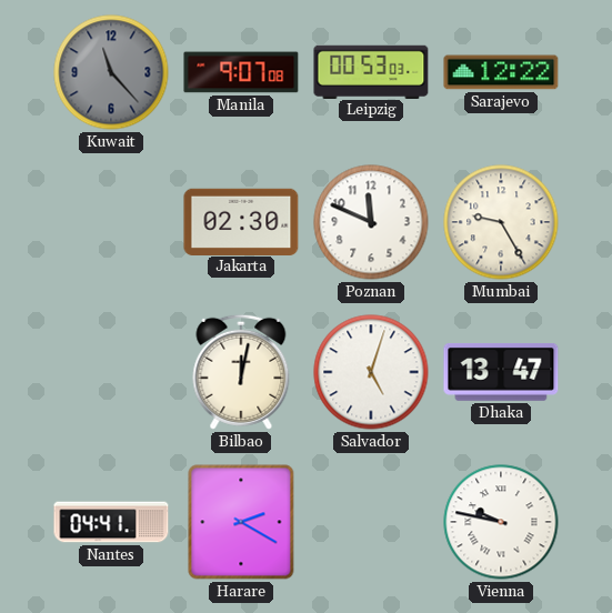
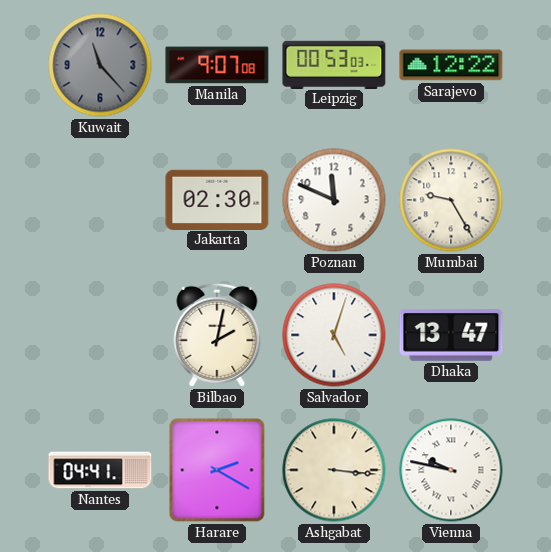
Bilbao: 12:02 -> 2:02
Ashgabat: none -> 3:16
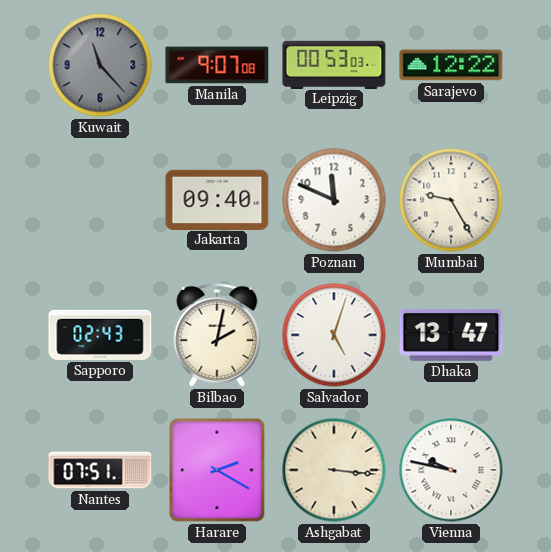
Jakarta: 02:30 -> 09:40
Sapporo: none -> 02:43
Nantes: 04:41 -> 07:51
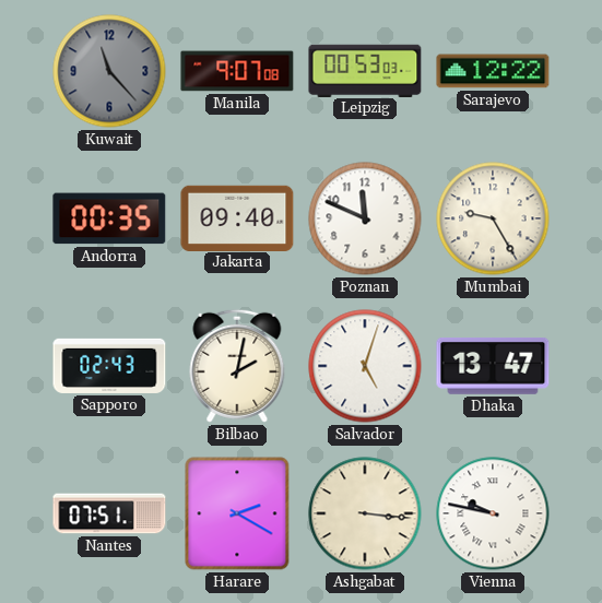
Andorra: none -> 00:35
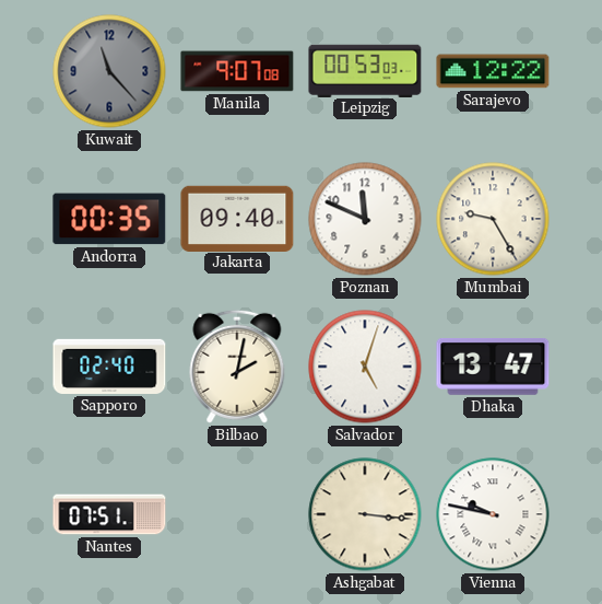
Sapporo: 02:43 -> 02:40
Harare: 2:20 -> none
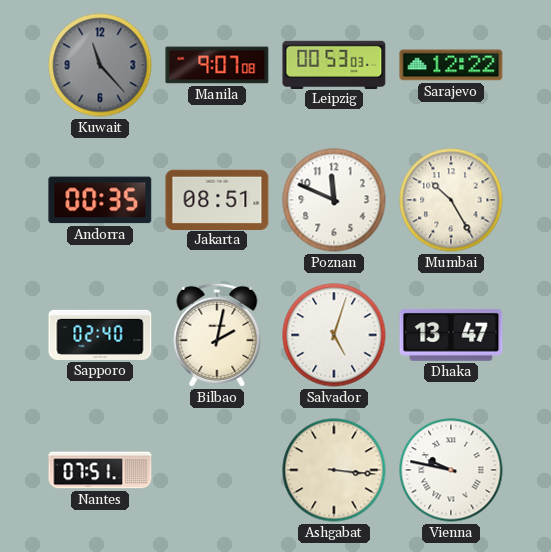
Jakarta: 09:40 -> 08:51
Mumbai: 9:25 -> 10:25
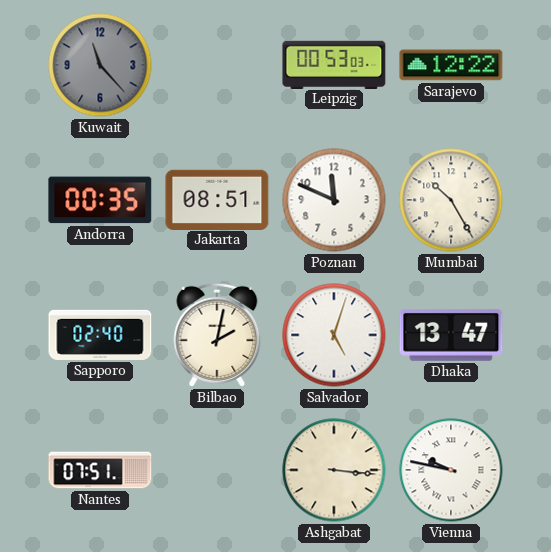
Manila: 9:07 -> none
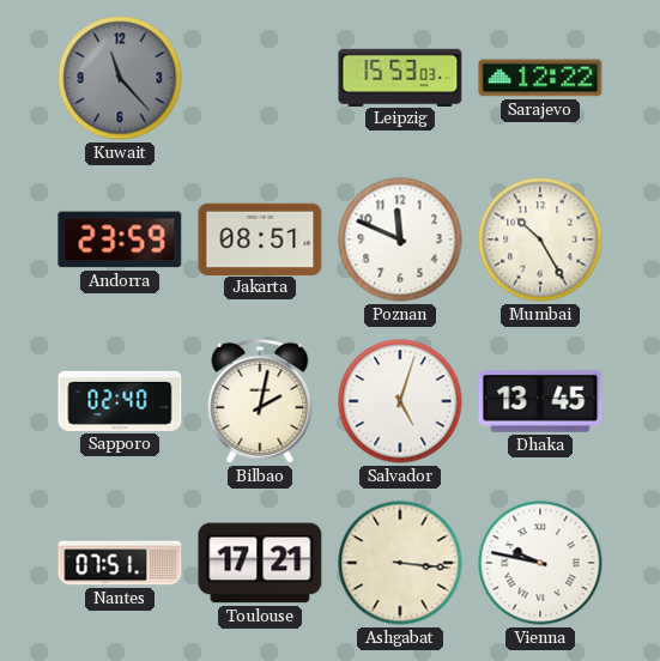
Leipzig: 00:53 -> 15:53
Andorra: 00:35 -> 23:59
Dhaka: 13:47 -> 13:45
Toulouse: none -> 17:21
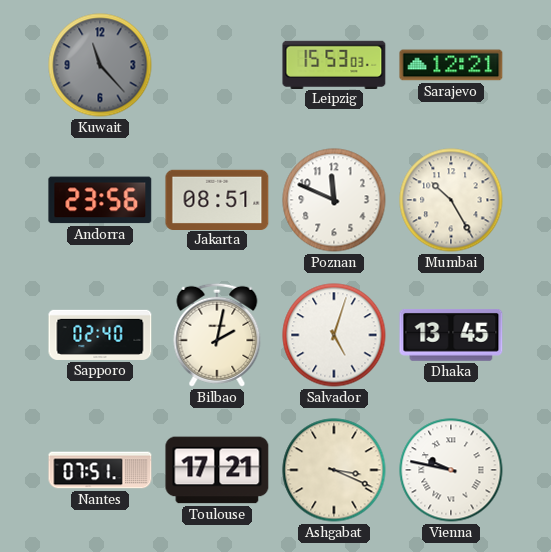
Sarajevo: 12:22 -> 12:21
Andorra: 23:59 -> 23:56
Ashgabat: 3:16 -> 3:19
